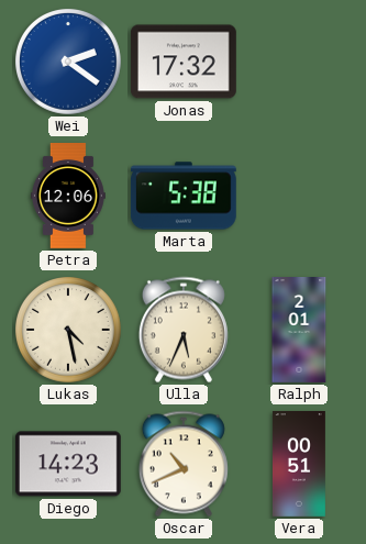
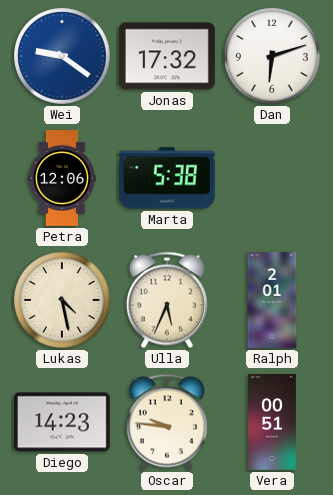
Wei: 2:21 -> 9:21
Dan: none -> 6:12
Oscar: 10:41 -> 9:46
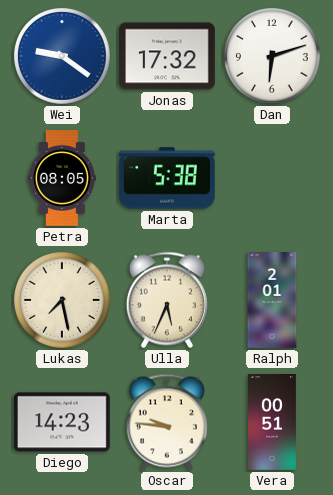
Petra: 12:06 -> 08:05
Lukas: 4:28 -> 7:28
